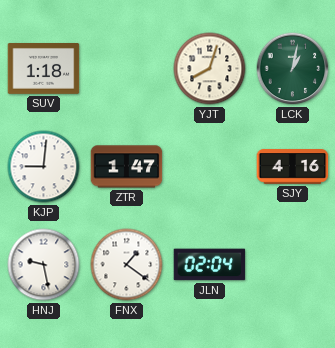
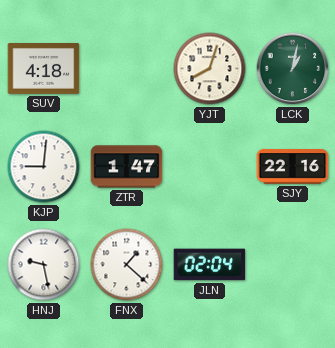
SUV: 1:18 -> 4:18
SJY: 4:16 -> 22:16
FNX: 1:21 -> 1:22
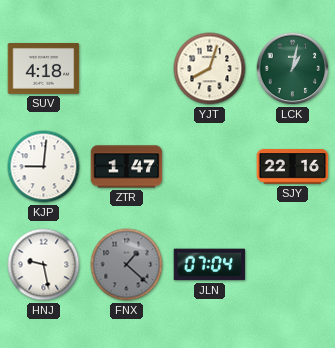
FNX dial: white -> grey
JLN: 02:04 -> 07:04
